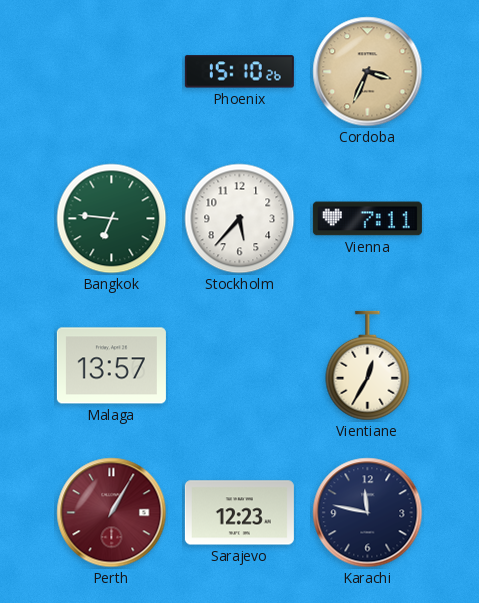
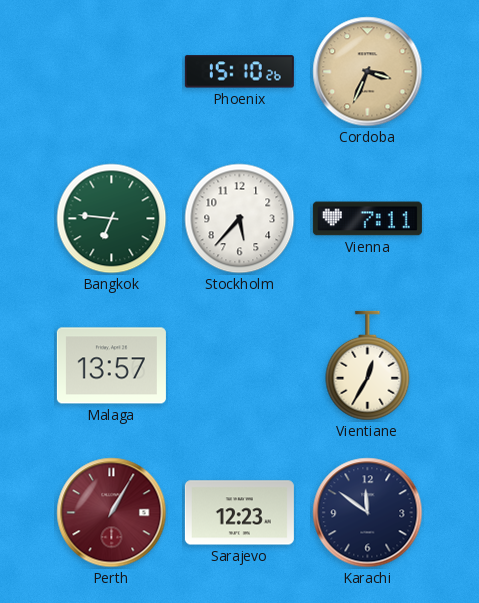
Karachi: 11:47 -> 11:51
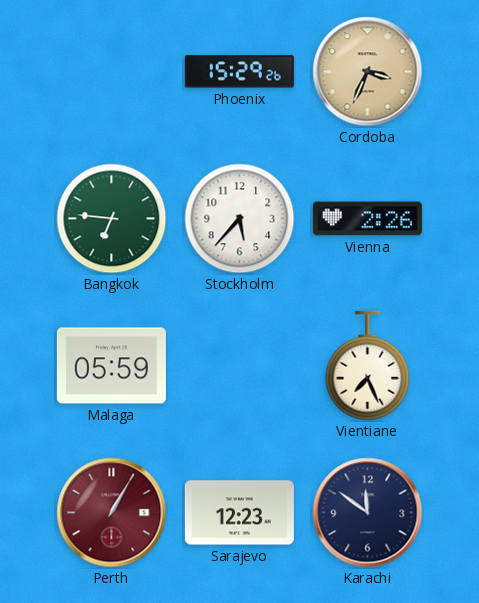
Phoenix: 15:10 -> 15:29
Vienna: 7:11 -> 2:26
Malaga: 13:57 -> 05:59
Vientiane: 12:35 -> 7:26
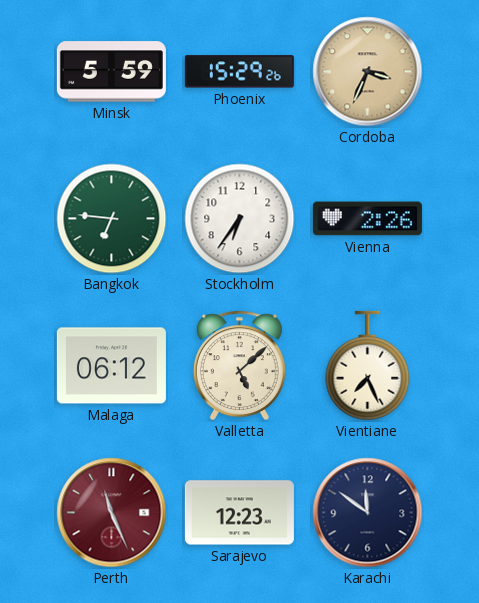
Minsk: none -> 5:59
Stockholm: 5:37 -> 6:36
Malaga: 05:59 -> 06:12
Valletta: none -> 5:08
Perth: 1:05 -> 11:26
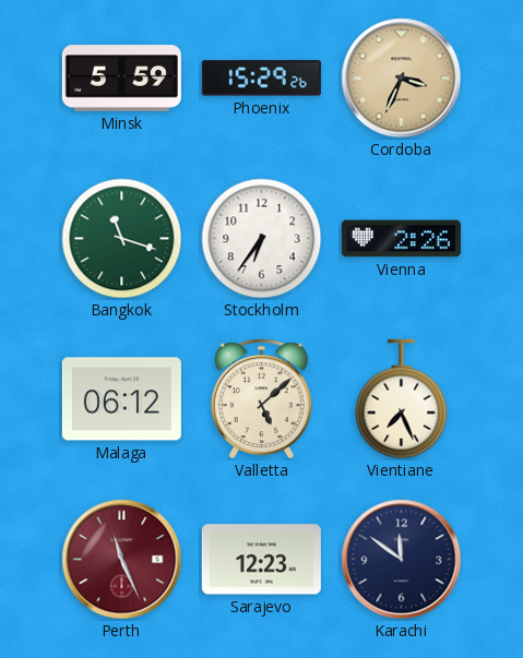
Bangkok: 6:46 -> 11:18
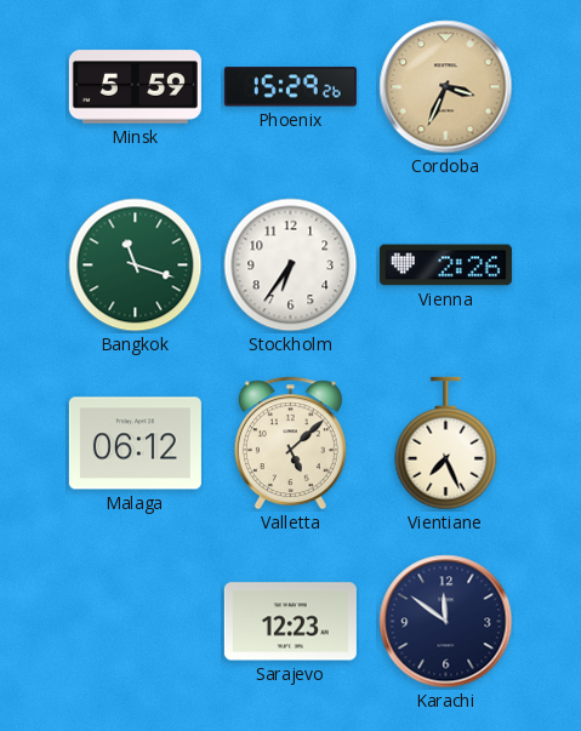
Perth: 11:26 -> none
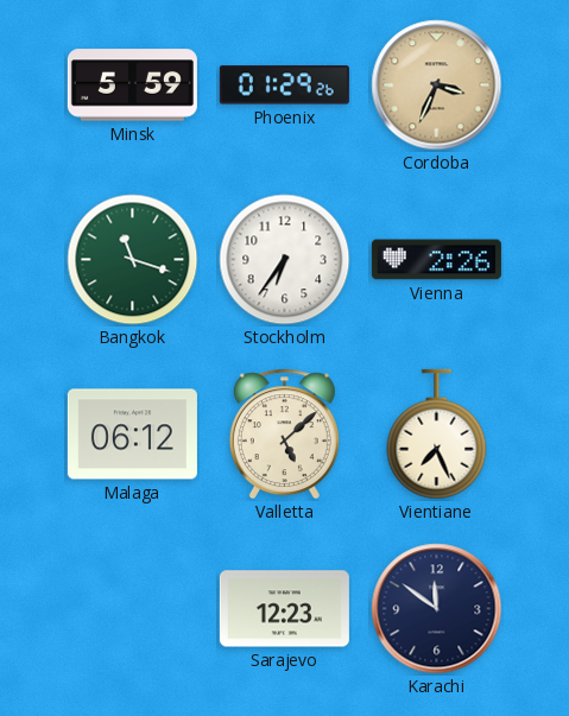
Phoenix: 15:29 -> 01:29
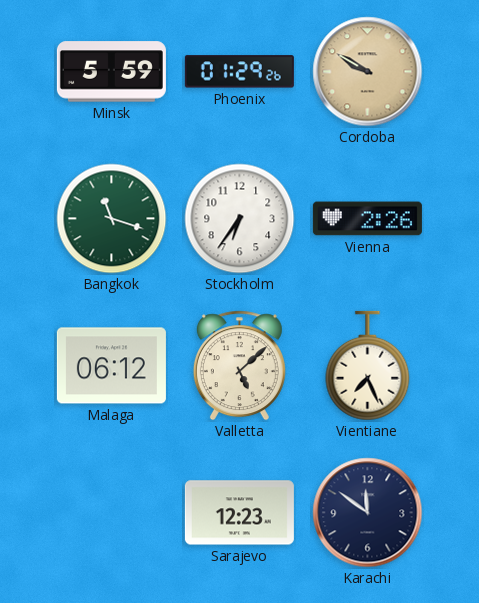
Cordoba: 3:34 -> 9:50
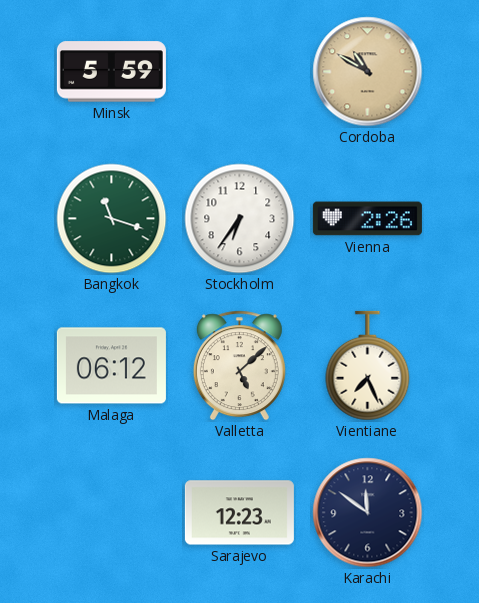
Phoenix: 01:29 -> none
Cordoba: 9:50 -> 10:50
